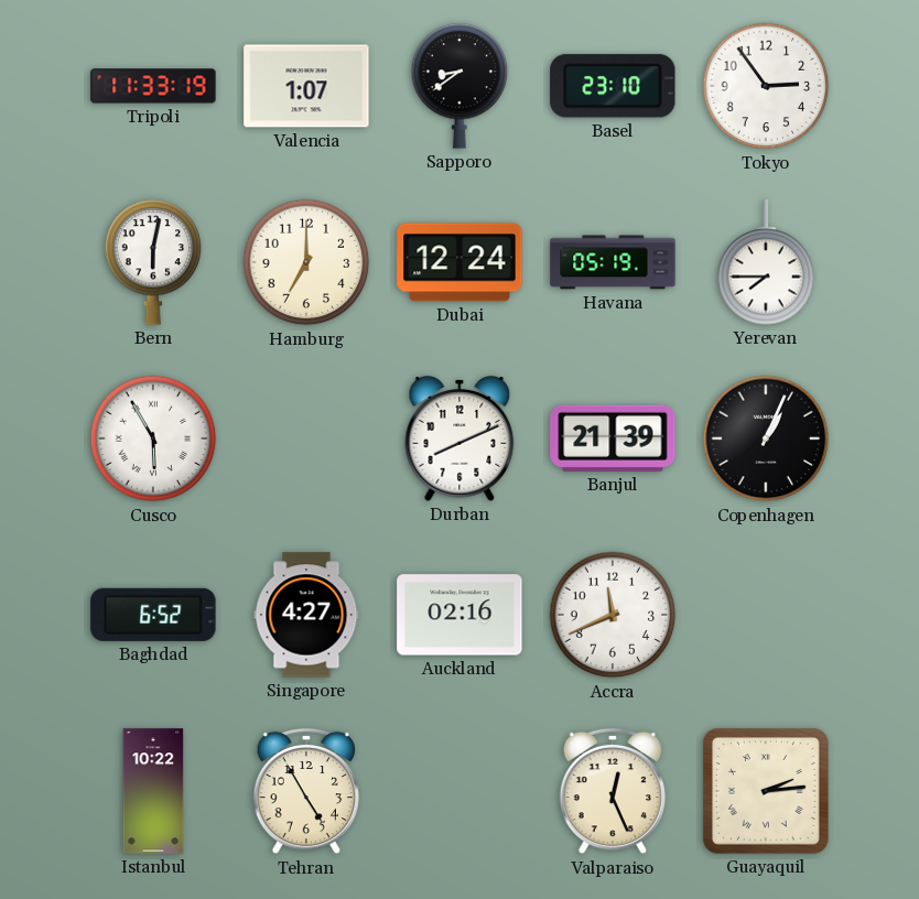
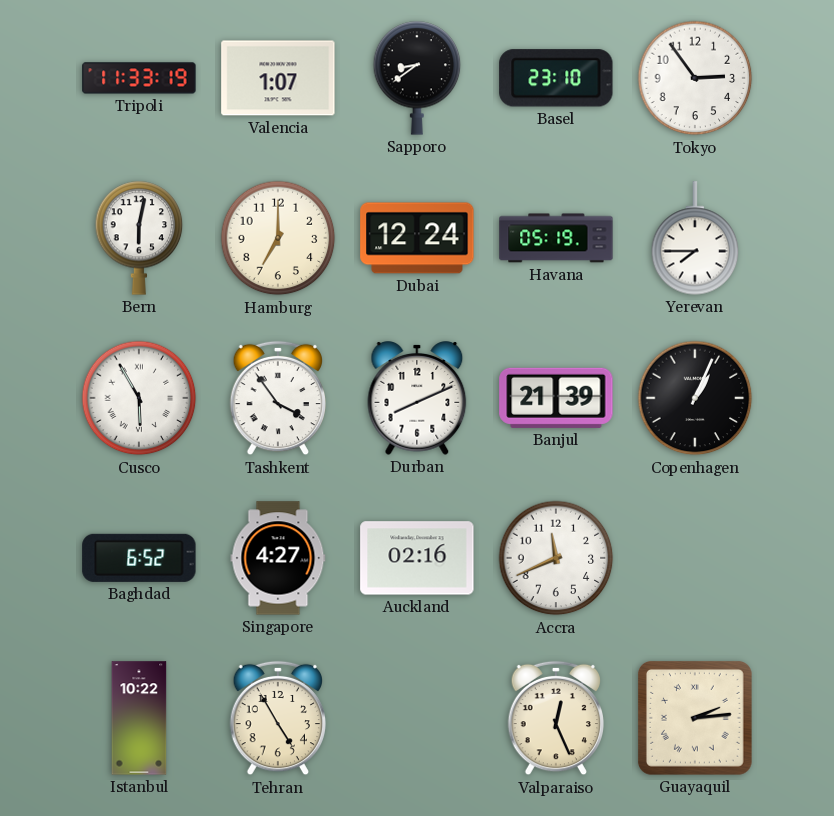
Tashkent: none -> 3:54
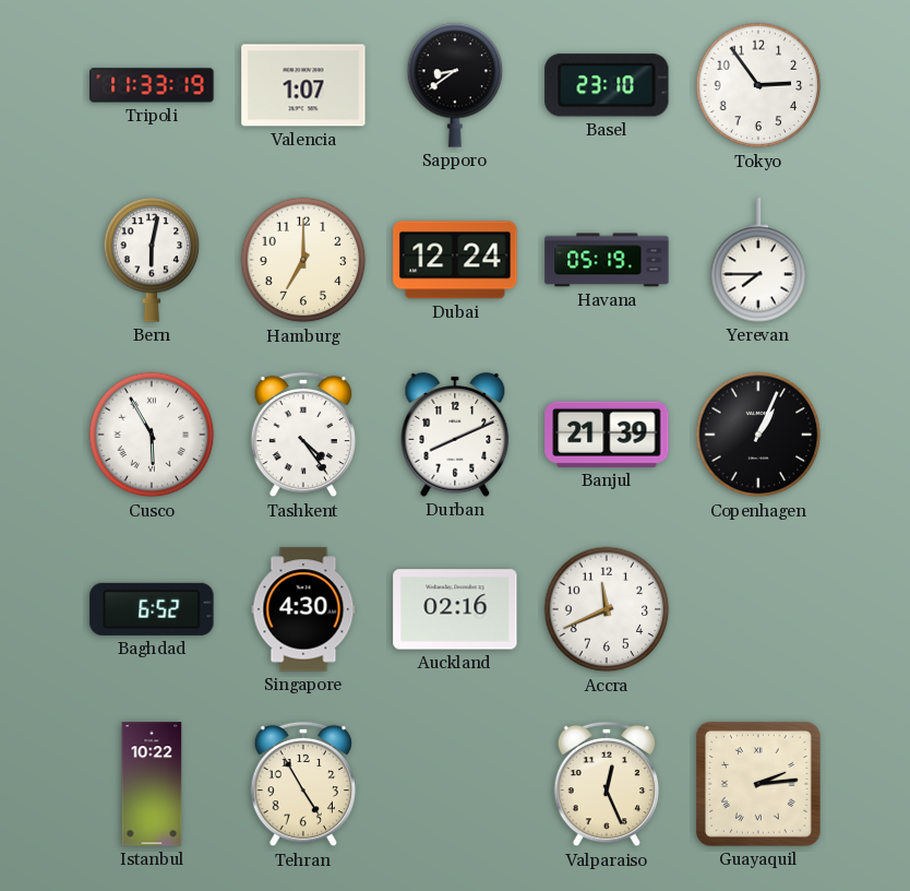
Tashkent: 3:54 -> 4:24
Singapore: 4:27 -> 4:30
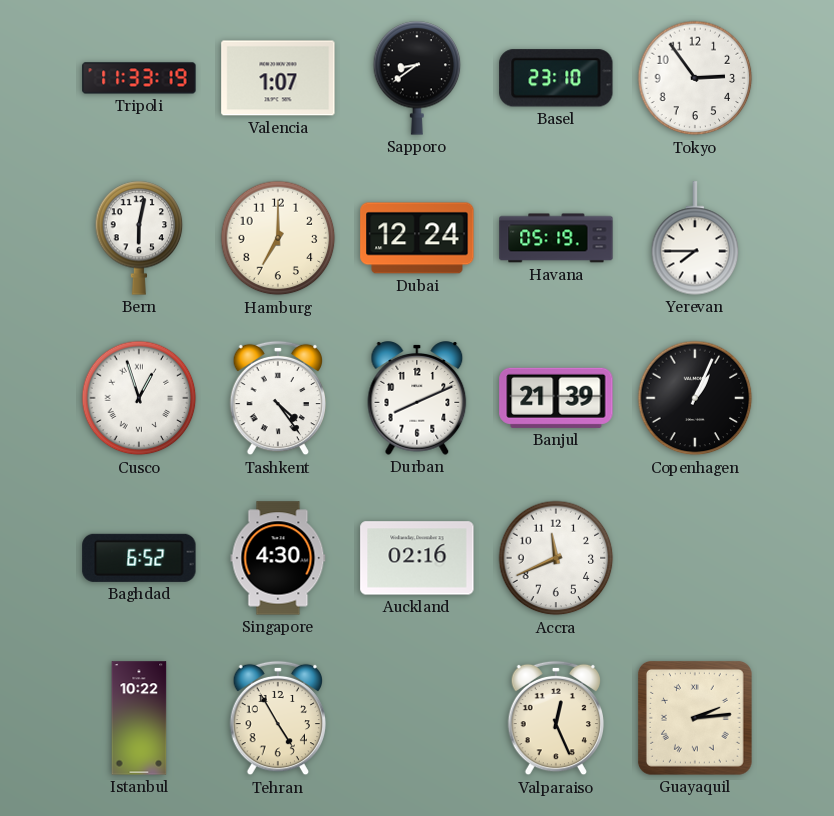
Cusco: 5:55 -> 12:57
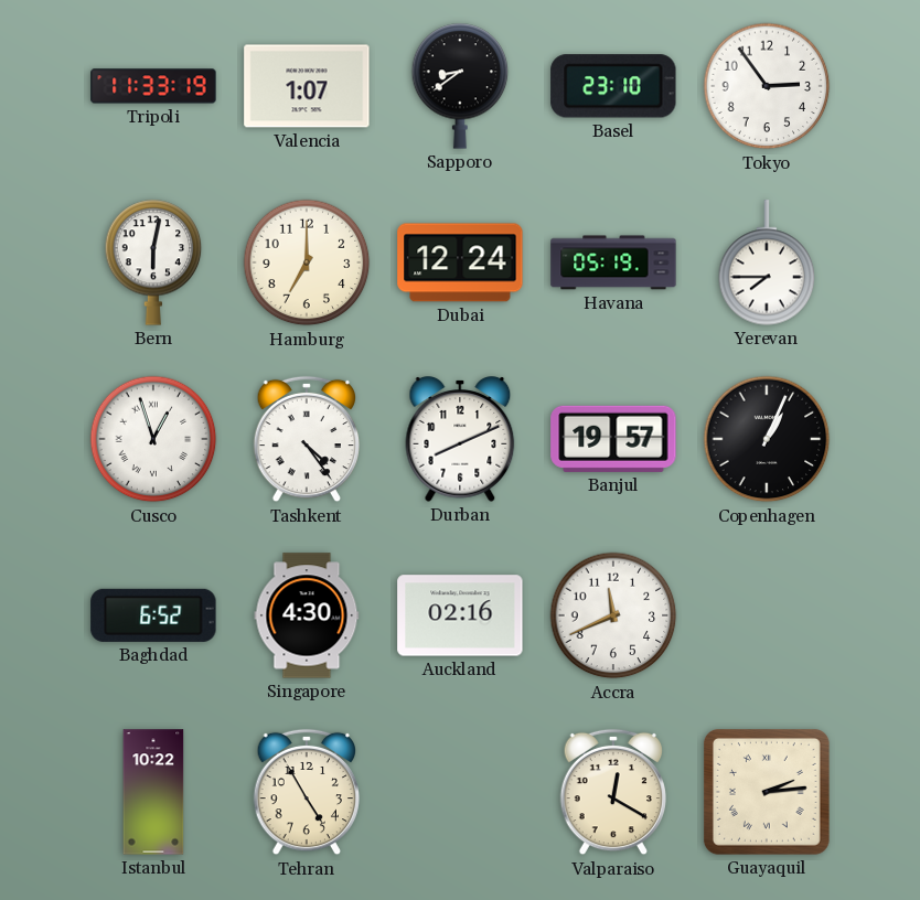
Banjul: 21:39 -> 19:57
Valparaiso: 12:26 -> 12:20
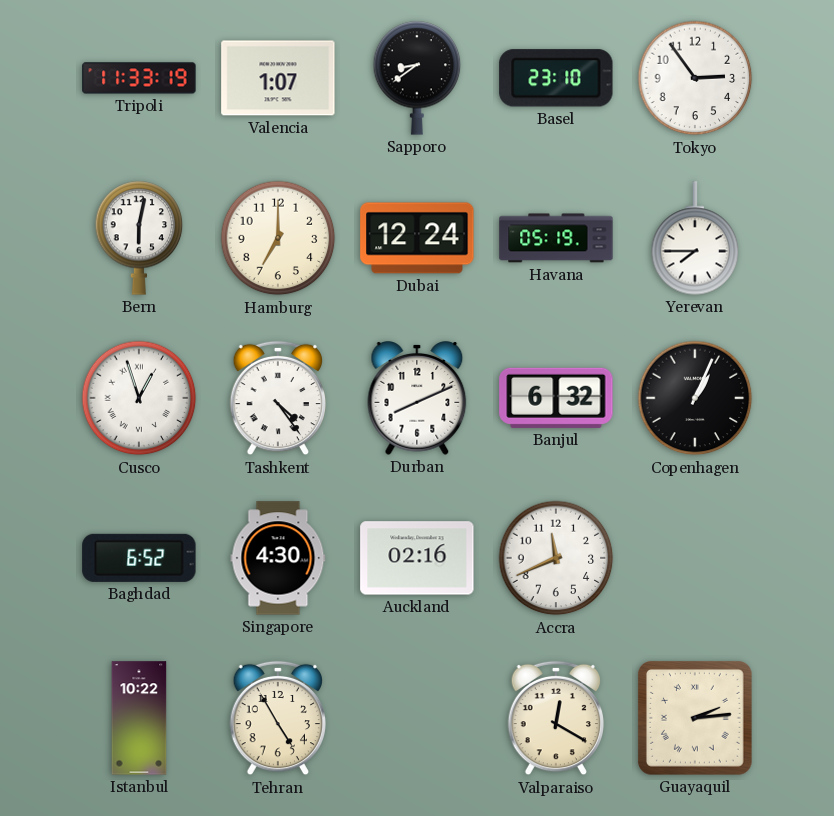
Banjul: 19:57 -> 6:32
